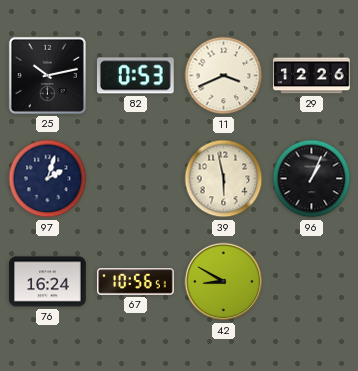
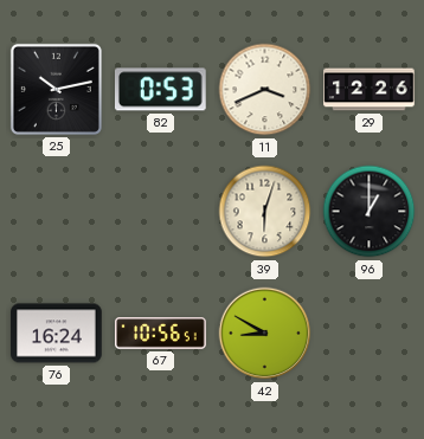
97: 2:03 -> none
39: 5:58 -> 6:03
96: 1:04 -> 1:00
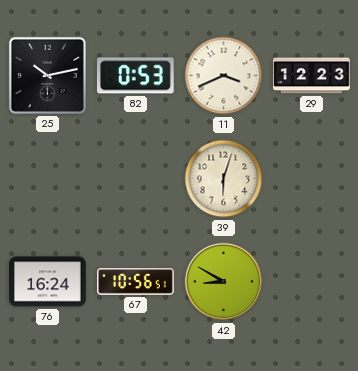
29: 12:26 -> 12:23
96: 1:00 -> none
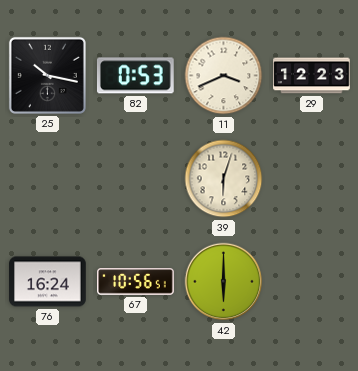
25: 10:13 -> 10:17
42: 8:50 -> 6:00
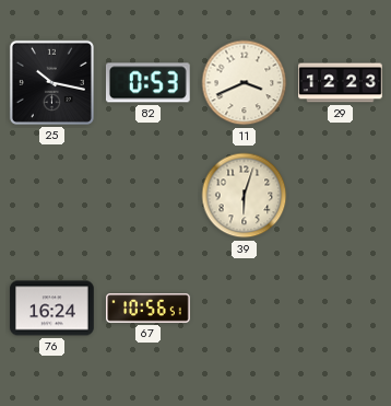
42: 6:00 -> none
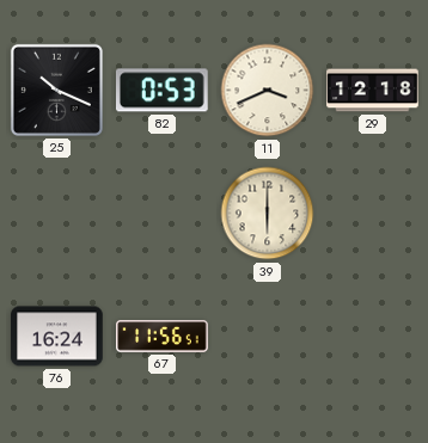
25: 10:17 -> 10:19
29: 12:23 -> 12:18
39: 6:03 -> 6:00
67: 10:56 -> 11:56
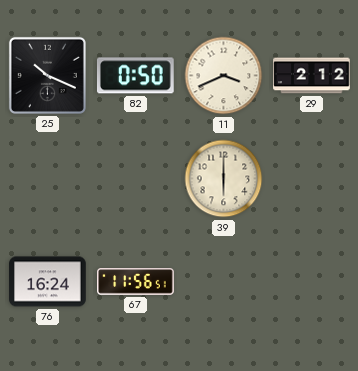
82: 0:53 -> 0:50
29: 12:18 -> 2:12
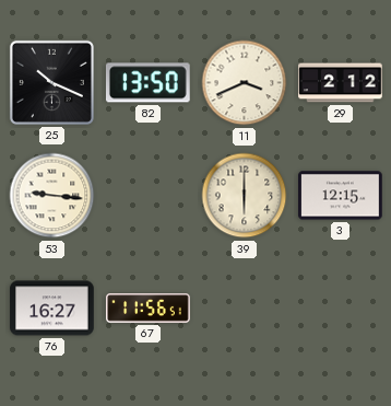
82: 0:50 -> 13:50
53: none -> 9:16
3: none -> 12:15
76: 16:24 -> 16:27
